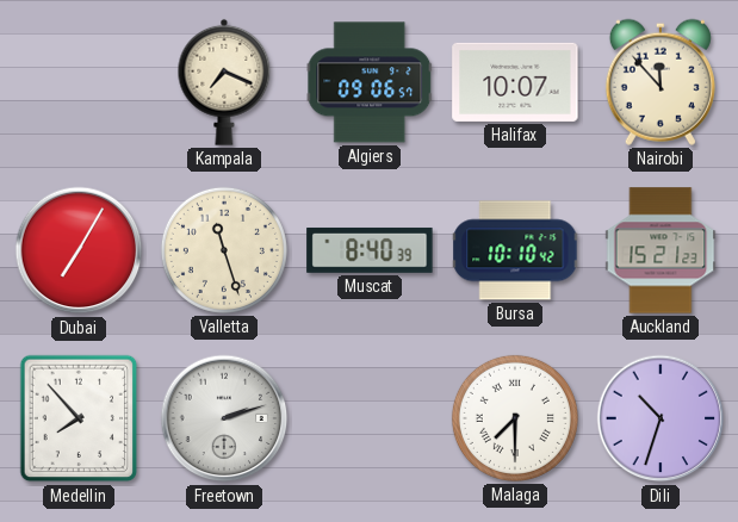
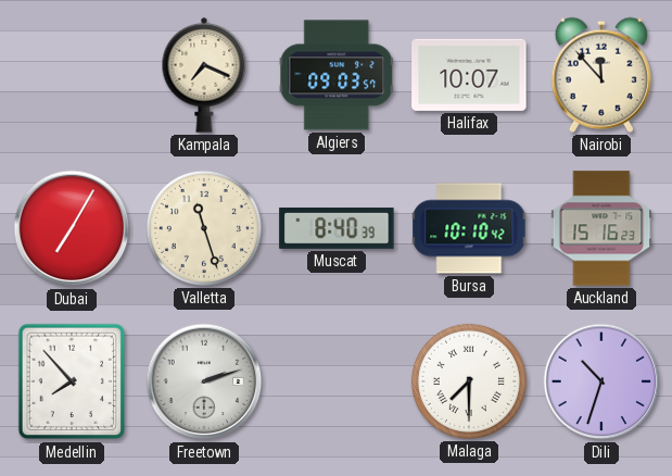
Algiers: 09:06 -> 09:03
Auckland: 15:21 -> 15:16
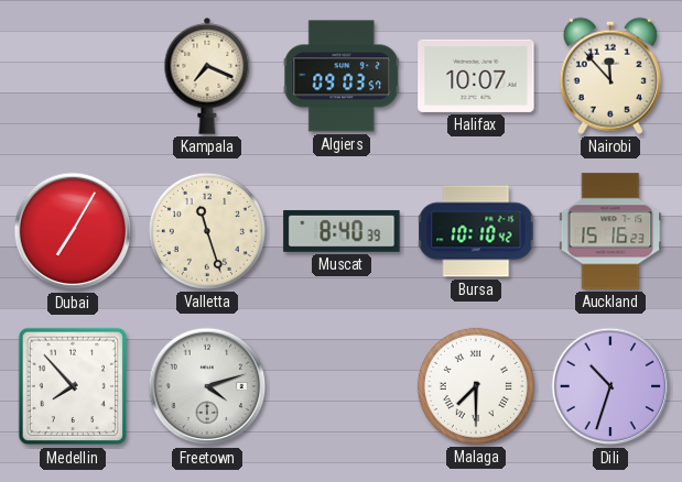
Freetown: 2:12 -> 4:12
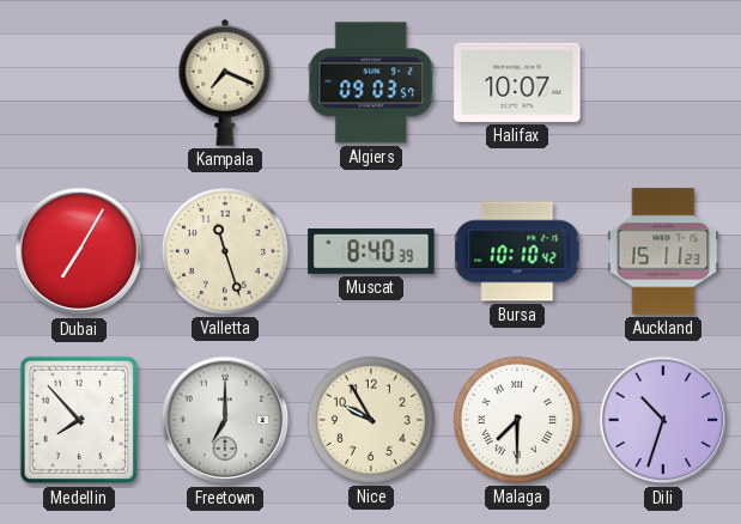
Nairobi: 11:53 -> none
Auckland: 15:16 -> 15:11
Freetown: 4:12 -> 7:00
Nice: none -> 9:55
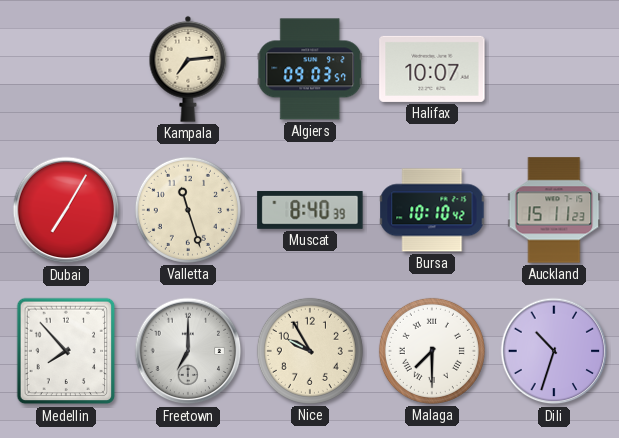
Kampala: 7:19 -> 7:14
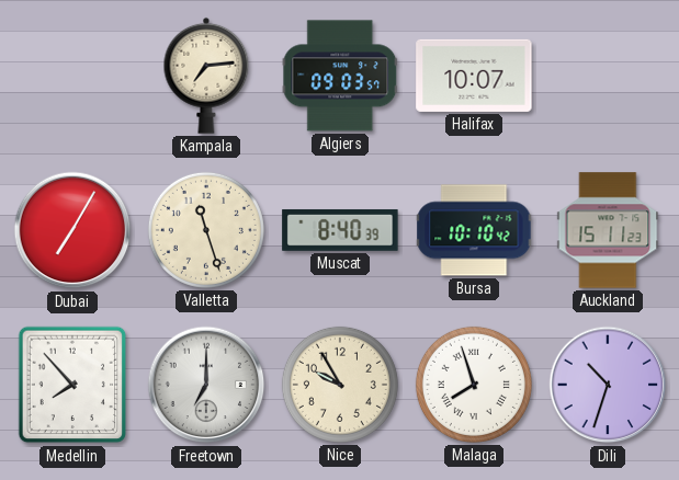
Malaga: 7:30 -> 7:57
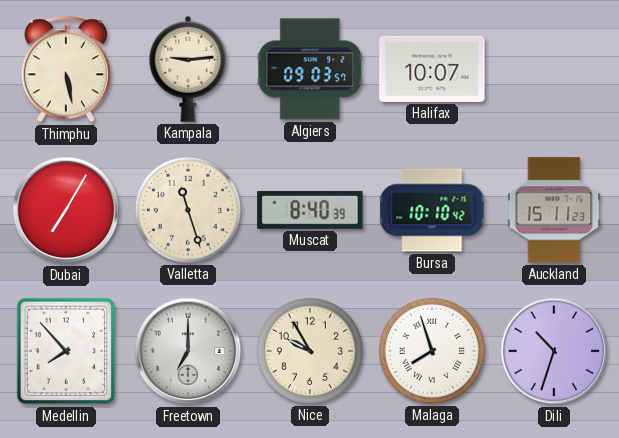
Thimphu: none -> 5:28
Kampala: 7:14 -> 9:14
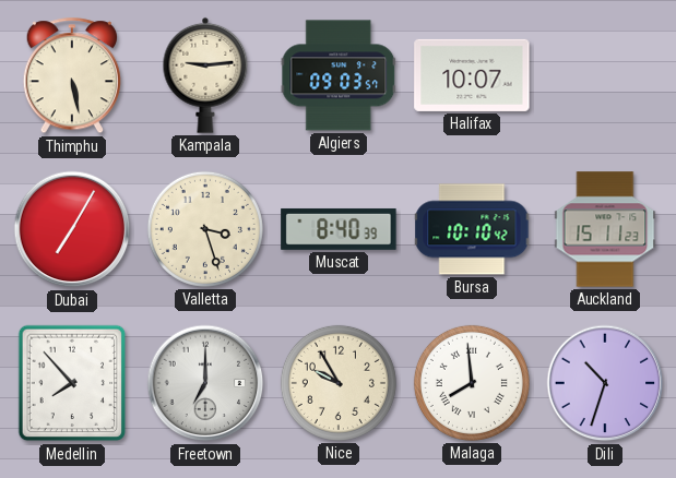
Valletta: 11:27 -> 3:27
Malaga: 7:57 -> 7:59
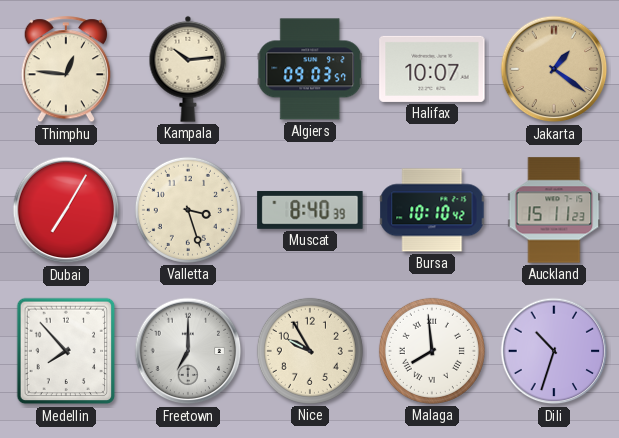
Thimphu: 5:28 -> 12:46
Kampala: 9:14 -> 10:14
Jakarta: none -> 1:21
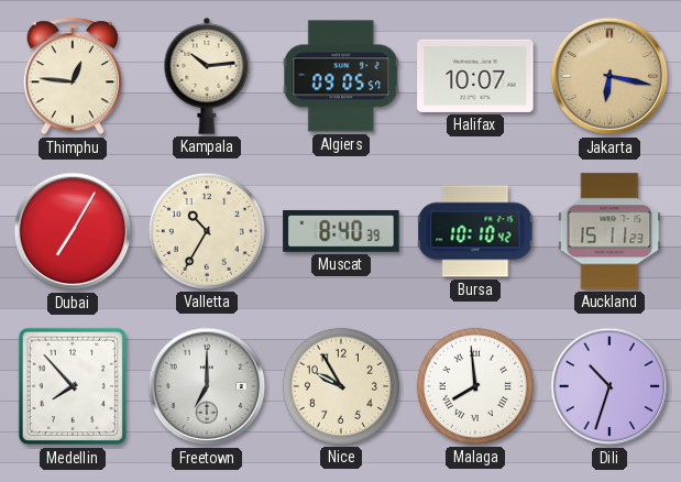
Algiers: 09:03 -> 09:05
Jakarta: 1:21 -> 6:17
Valletta: 3:27 -> 10:35
